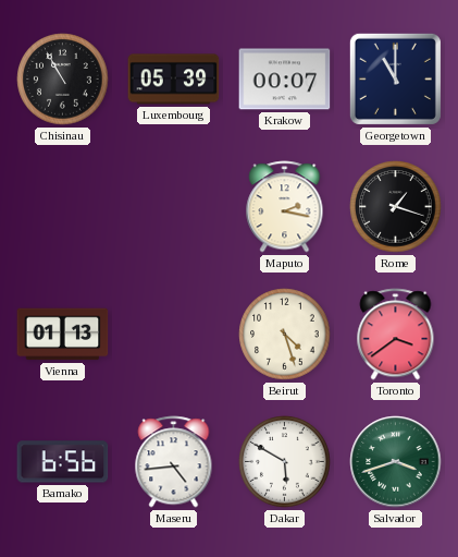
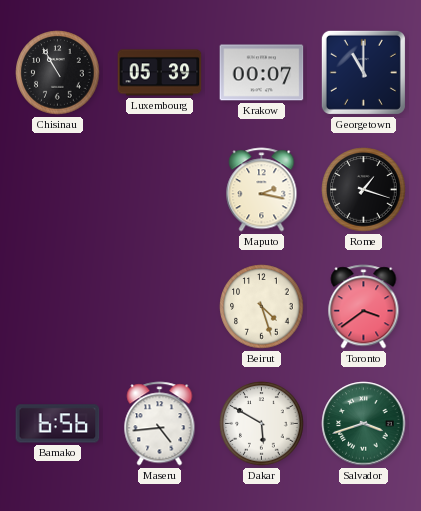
Vienna: 01:13 -> none
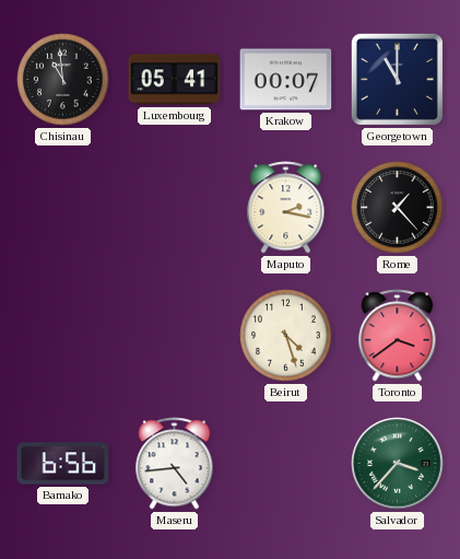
Chisinau: 10:55 -> 10:59
Luxembourg: 05:39 -> 05:41
Rome: 1:18 -> 1:23
Dakar: 5:50 -> none
Salvador: 3:42 -> 3:37
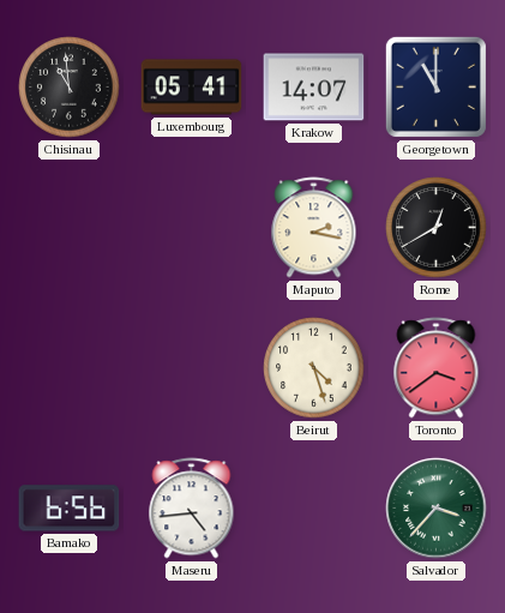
Krakow: 00:07 -> 14:07
Rome: 1:23 -> 12:40
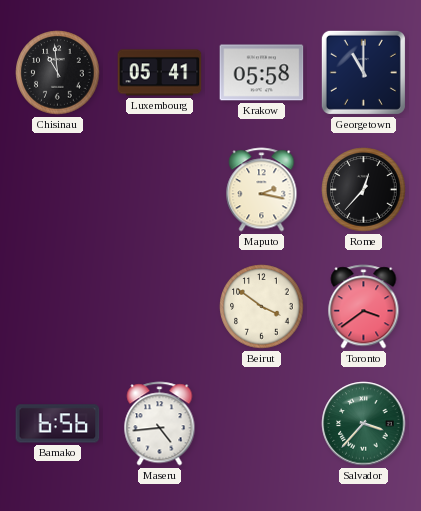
Krakow: 14:07 -> 05:58
Rome: 12:40 -> 12:37
Beirut: 4:27 -> 3:51
